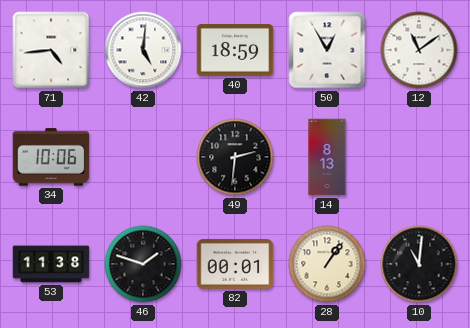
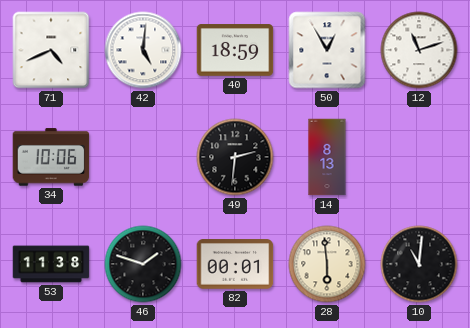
71: 4:44 -> 4:41
12: 11:09 -> 11:12
28: 1:06 -> 5:59
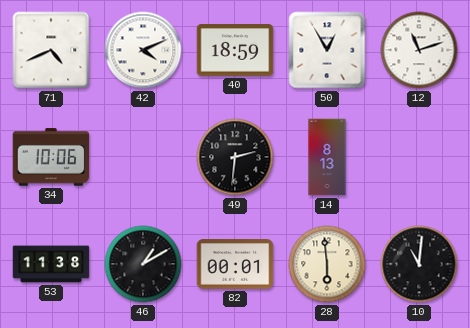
42: 5:01 -> 4:11
46: 1:48 -> 1:10
